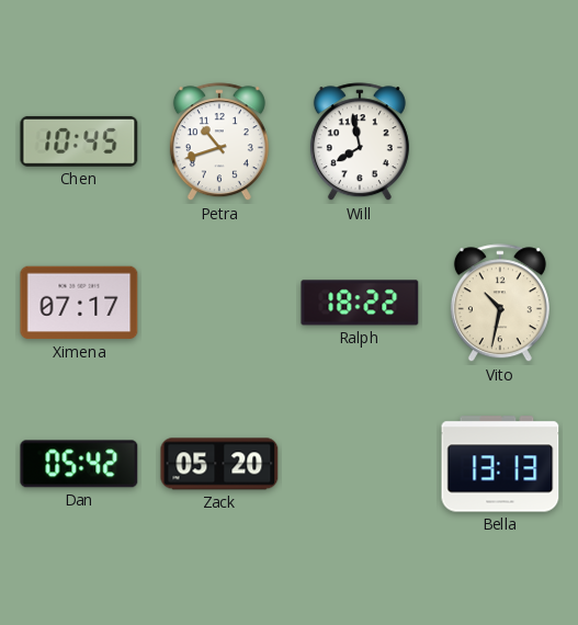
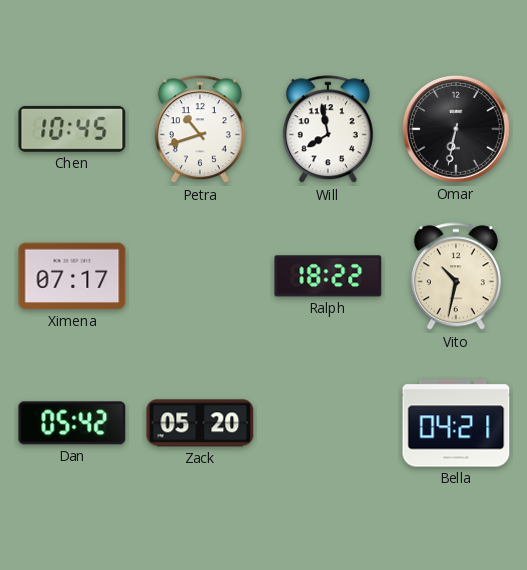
Omar: none -> 6:32
Bella: 13:13 -> 04:21
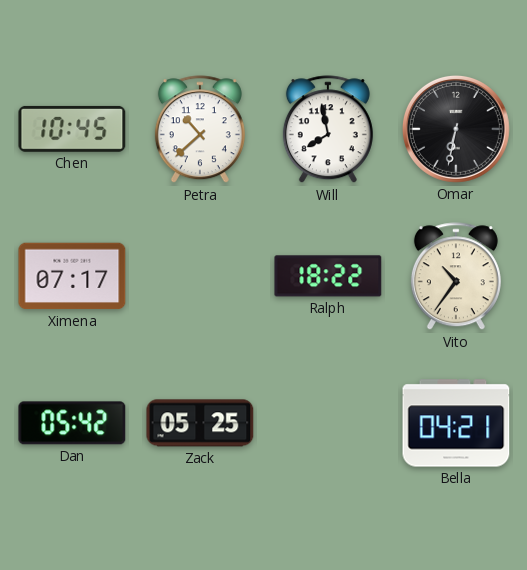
Petra: 10:42 -> 10:38
Vito: 10:32 -> 10:36
Zack: 05:20 -> 05:25
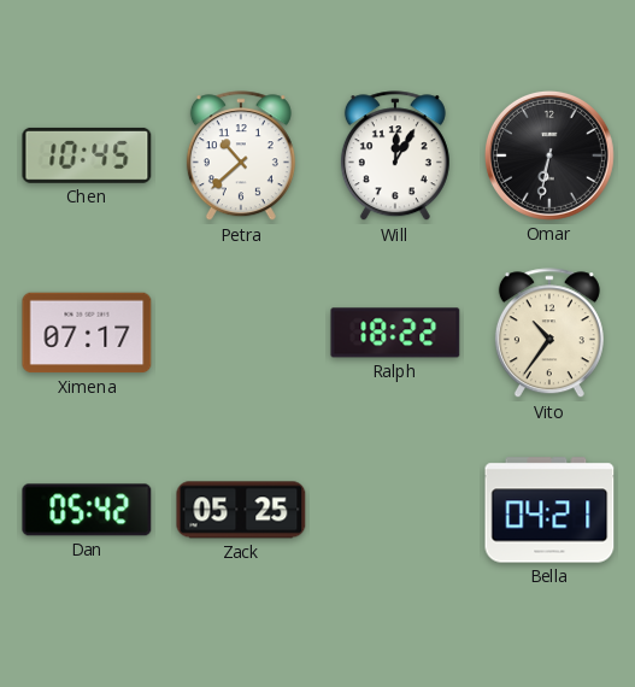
Will: 7:58 -> 12:05
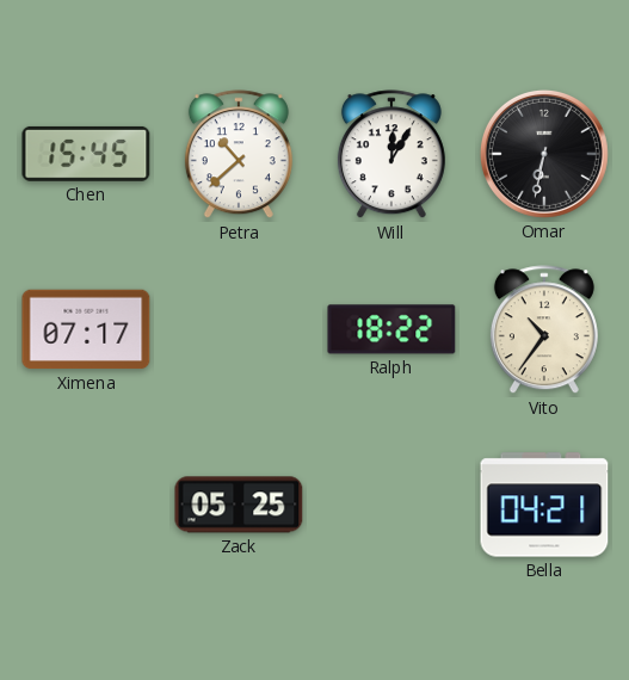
Chen: 10:45 -> 15:45
Dan: 05:42 -> none
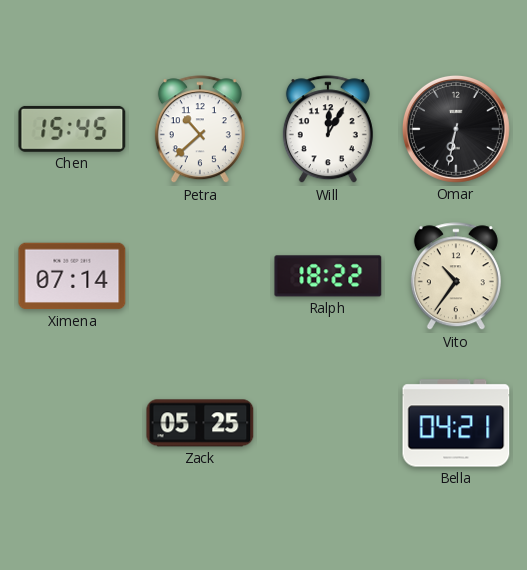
Ximena: 07:17 -> 07:14
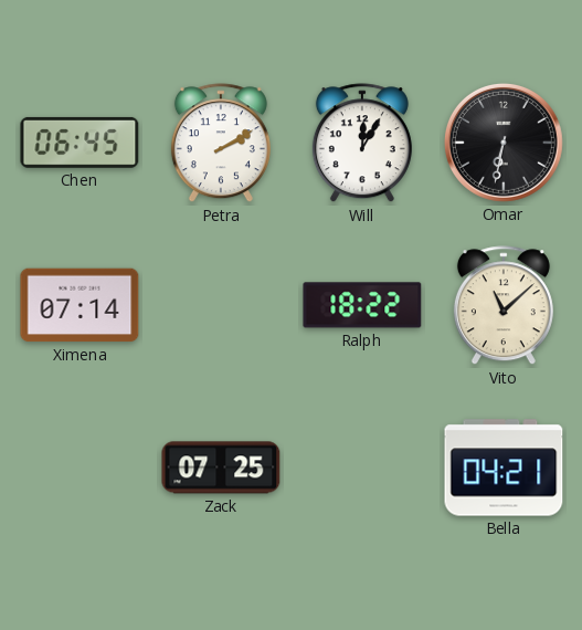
Chen: 15:45 -> 06:45
Petra: 10:38 -> 2:10
Vito: 10:36 -> 11:08
Zack: 05:25 -> 07:25
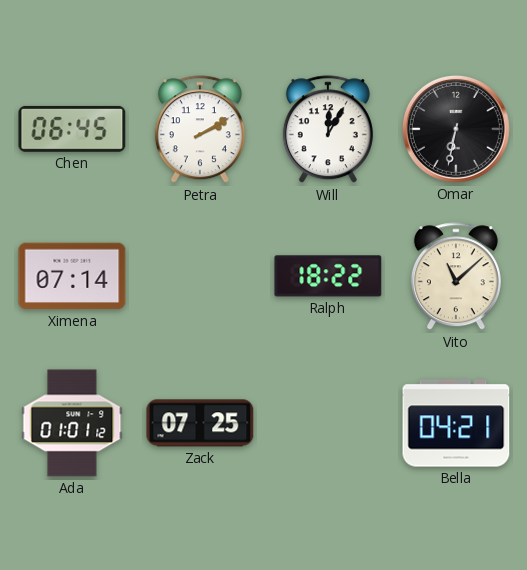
Ada: none -> 01:01
